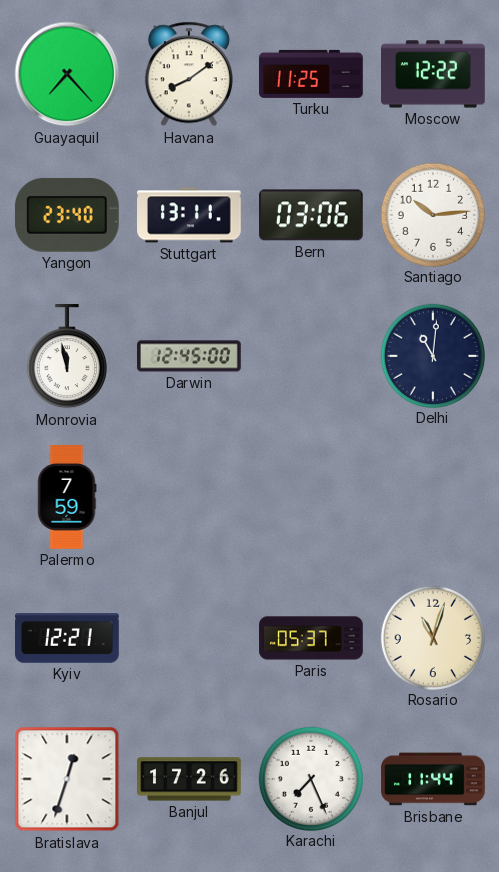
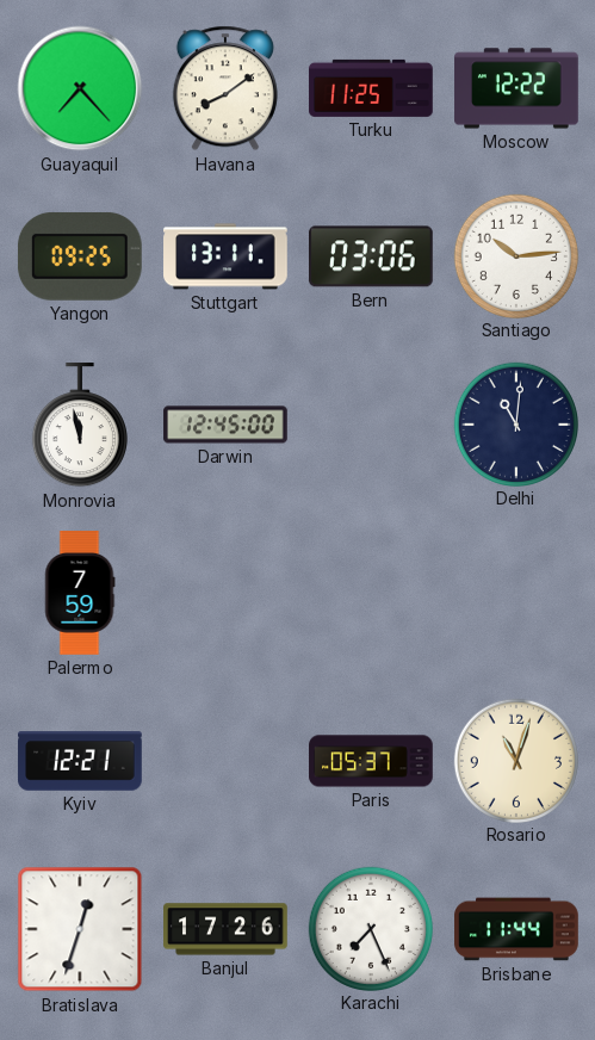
Yangon: 23:40 -> 09:25
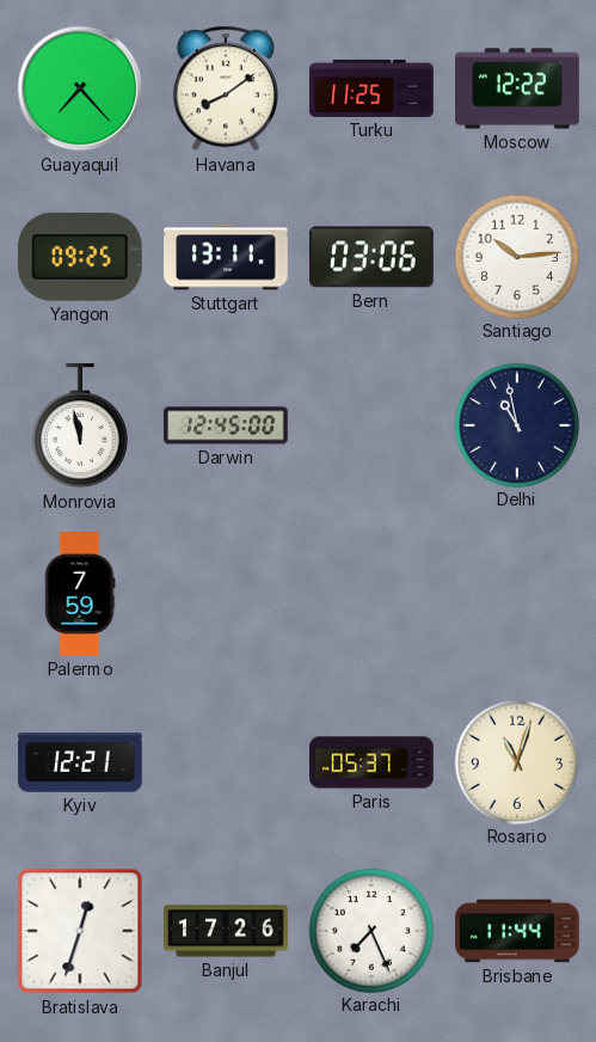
Delhi: 11:01 -> 10:58
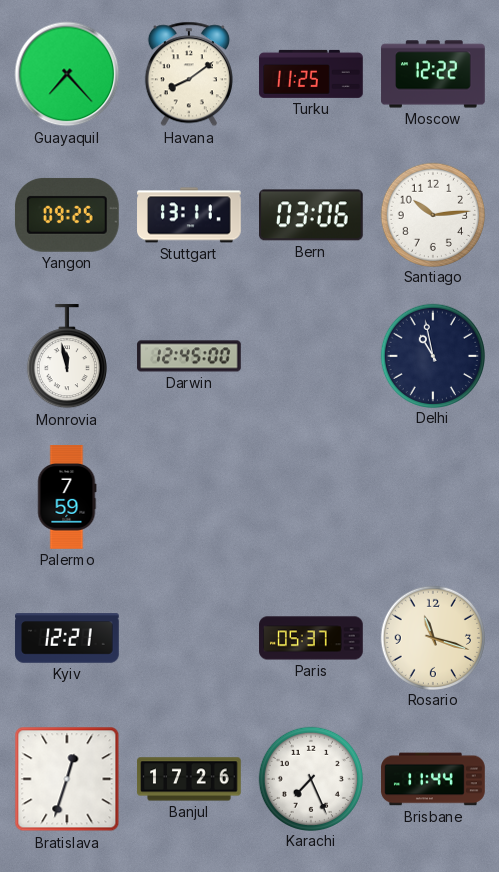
Rosario: 11:03 -> 11:18
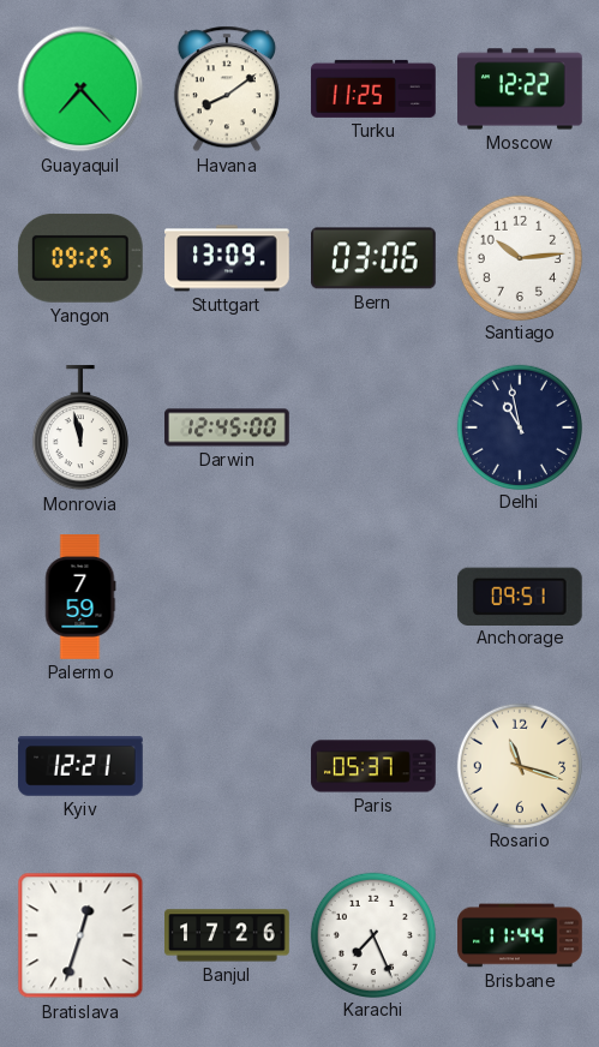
Stuttgart: 13:11 -> 13:09
Anchorage: none -> 09:51
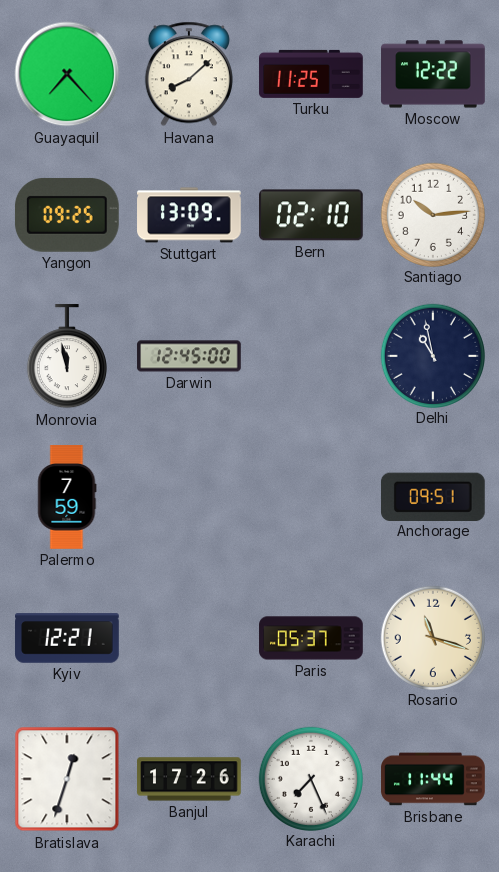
Havana: 8:09 -> 8:08
Bern: 03:06 -> 02:10
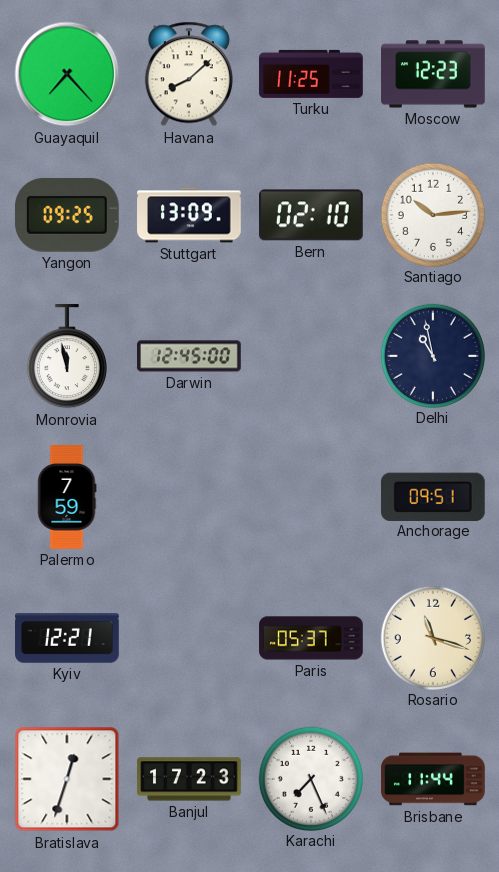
Moscow: 12:22 -> 12:23
Banjul: 17:26 -> 17:23
